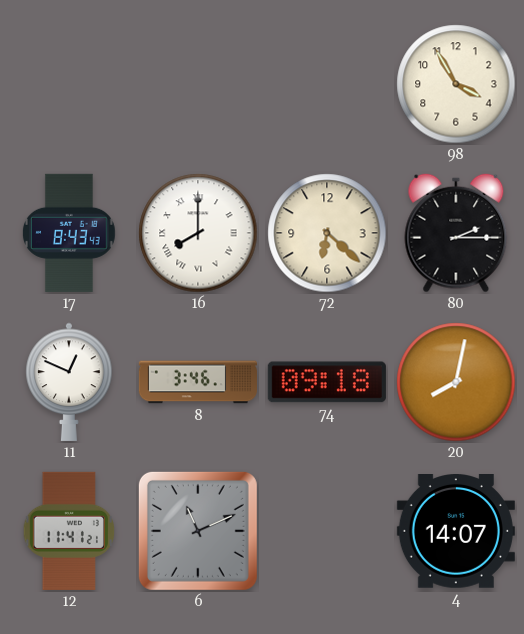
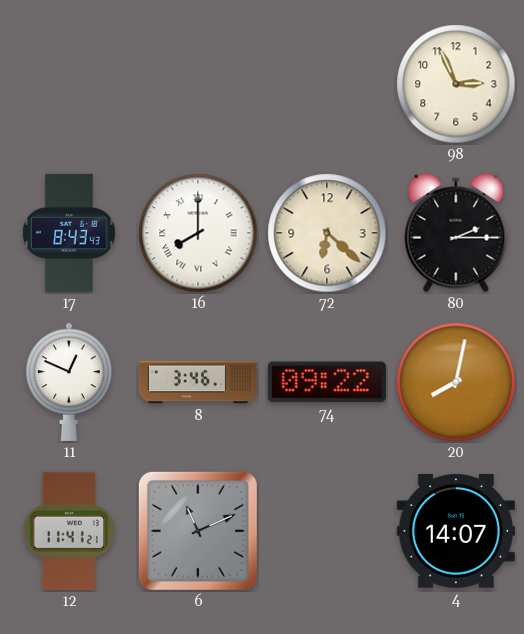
98: 3:55 -> 2:56
74: 09:18 -> 09:22
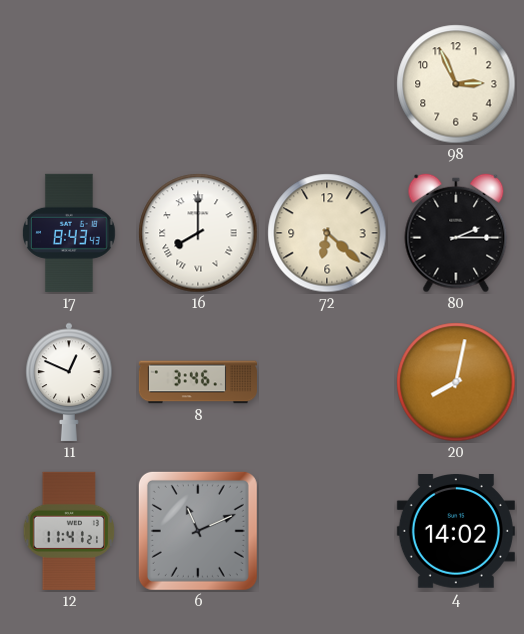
74: 09:22 -> none
4: 14:07 -> 14:02
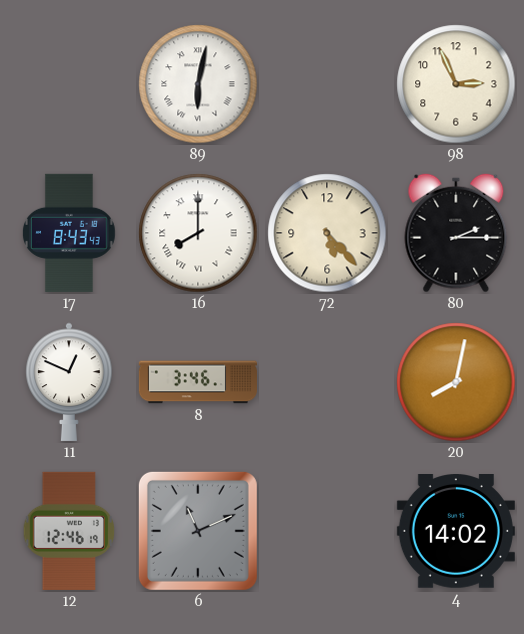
89: none -> 6:02
72: 6:22 -> 5:23
12: 11:41 -> 12:46
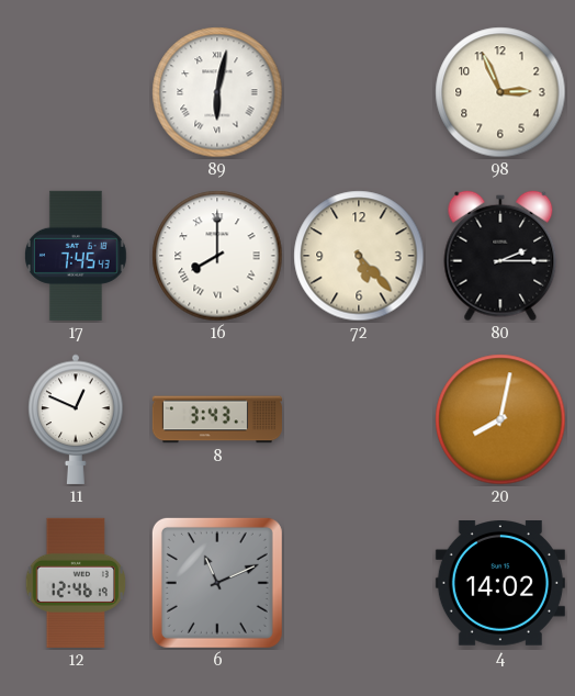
17: 8:43 -> 7:45
8: 3:46 -> 3:43
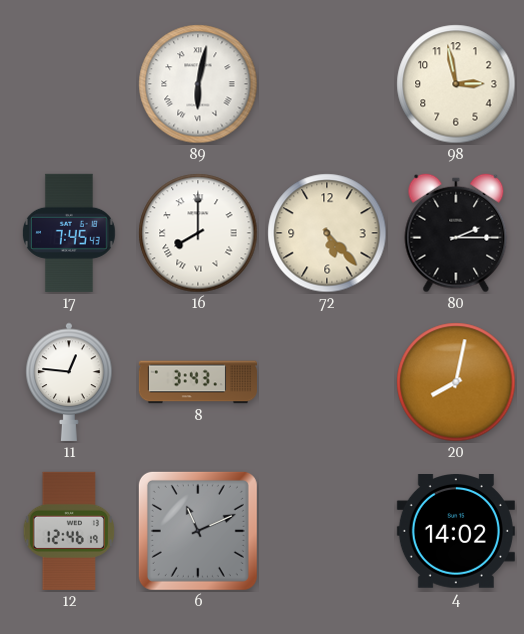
98: 2:56 -> 2:58
11: 12:49 -> 12:46
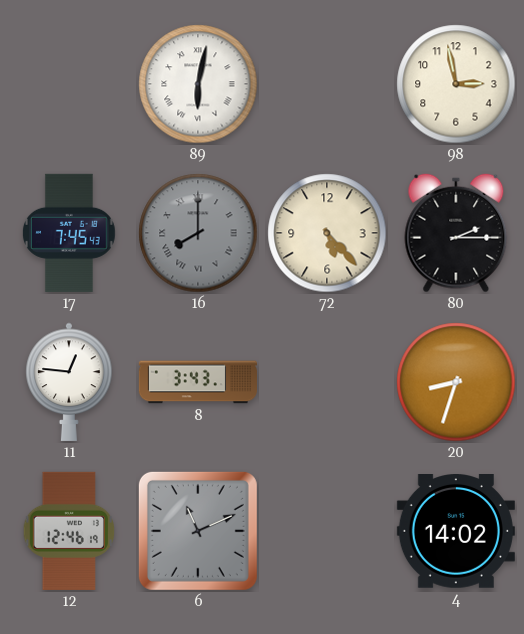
16 dial: white -> grey
20: 8:02 -> 8:33
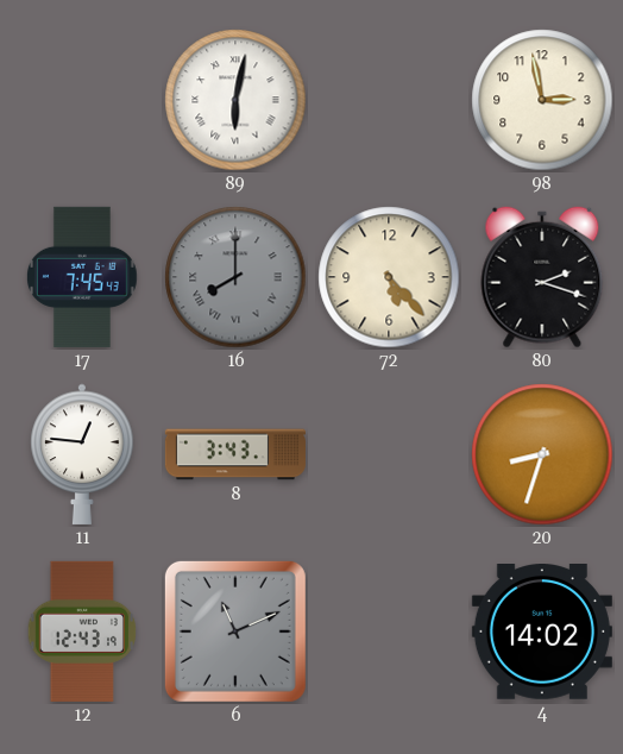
80: 2:15 -> 2:18
12: 12:46 -> 12:43
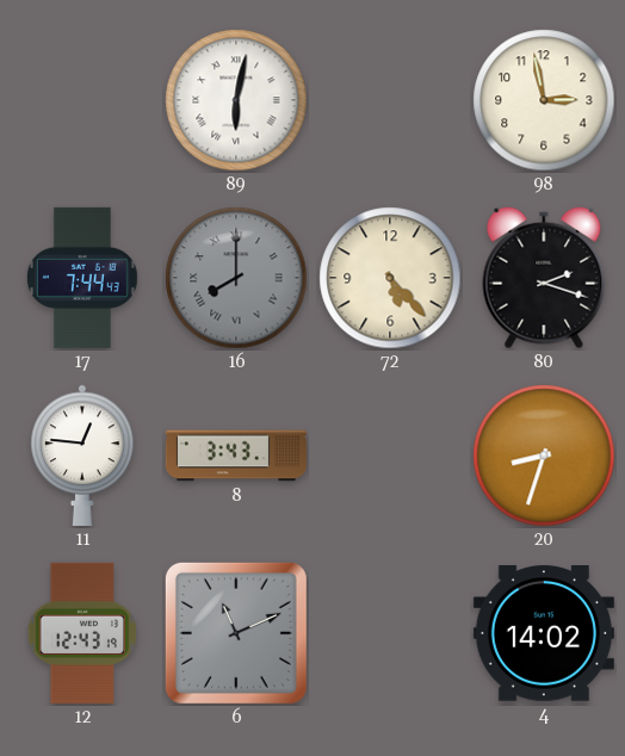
17: 7:45 -> 7:44
